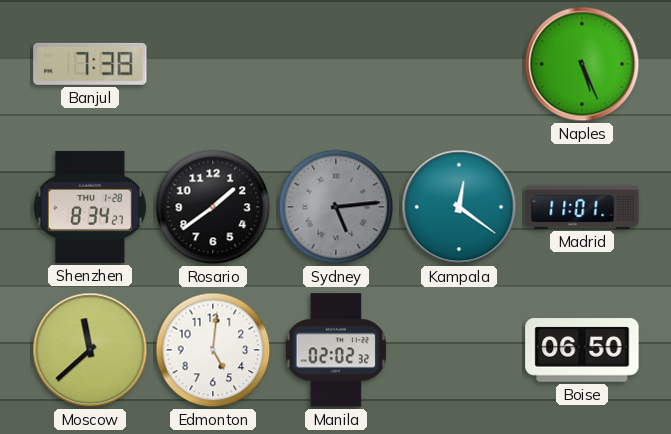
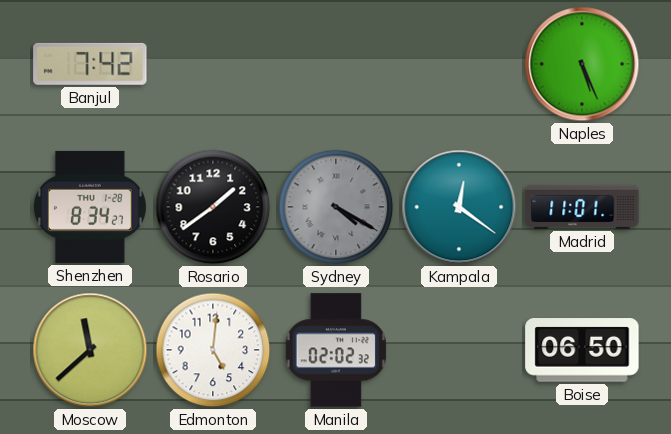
Banjul: 7:38 -> 7:42
Sydney: 5:14 -> 4:20
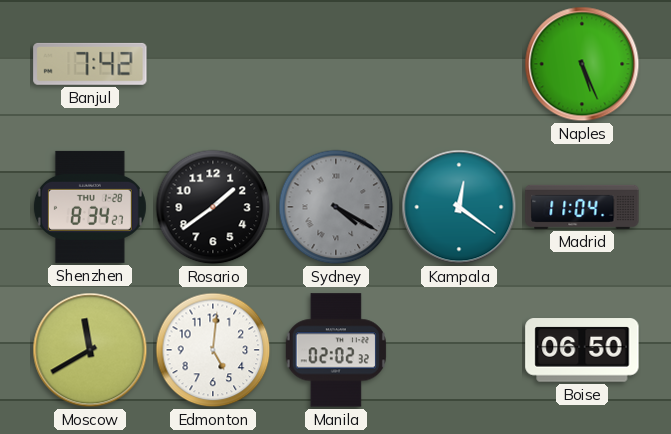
Madrid: 11:01 -> 11:04
Moscow: 11:38 -> 11:40
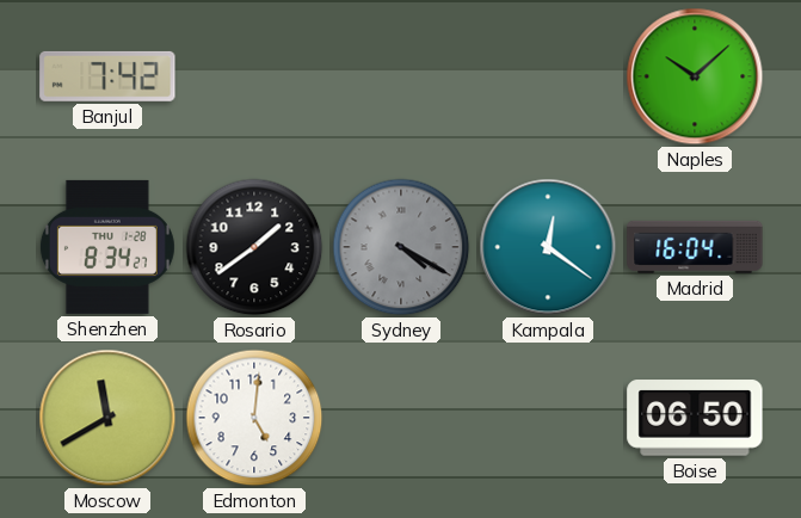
Naples: 5:26 -> 10:08
Madrid: 11:04 -> 16:04
Manila: 02:02 -> none
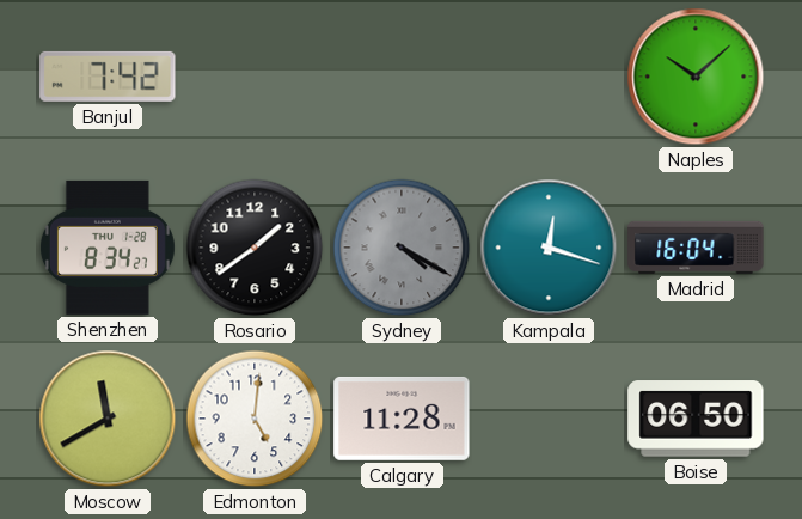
Kampala: 12:21 -> 12:18
Calgary: none -> 11:28
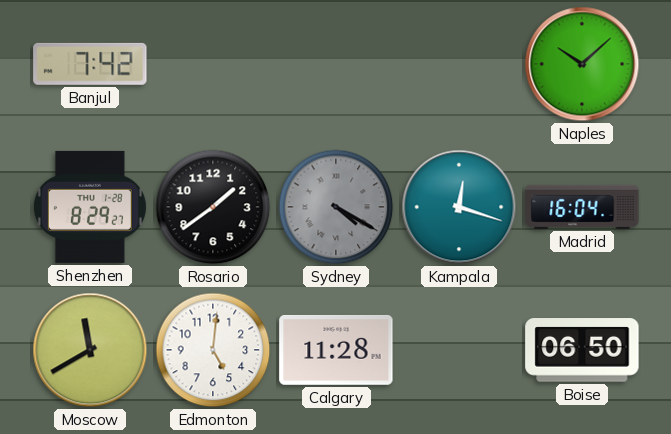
Shenzhen: 8:34 -> 8:29
